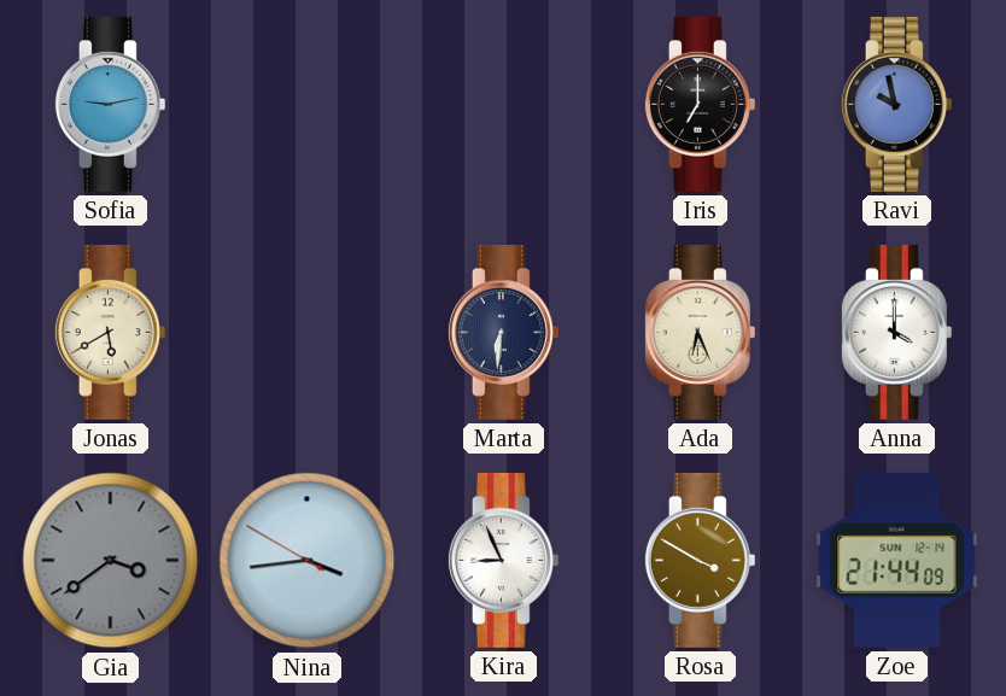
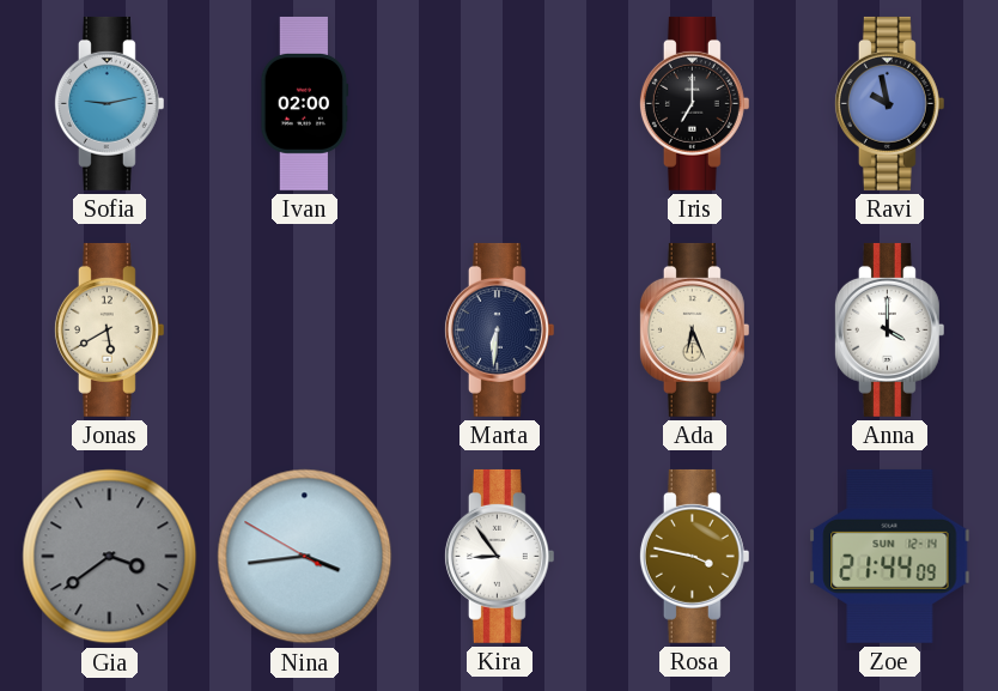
Ivan: none -> 02:00
Kira: 8:56 -> 8:54
Rosa: 3:50 -> 3:47
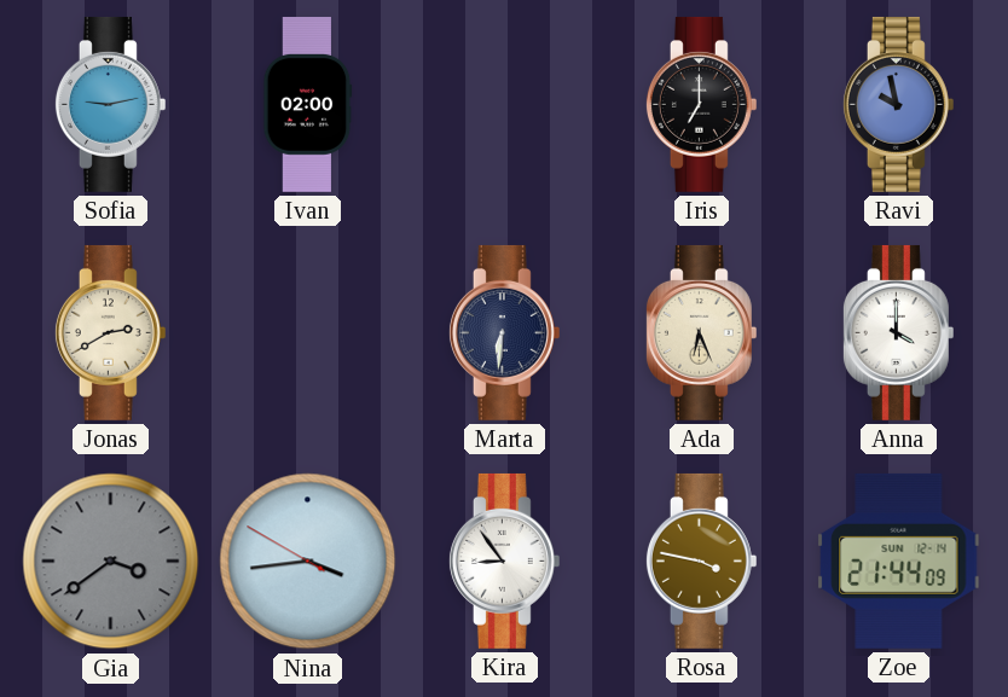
Jonas: 5:40 -> 2:40
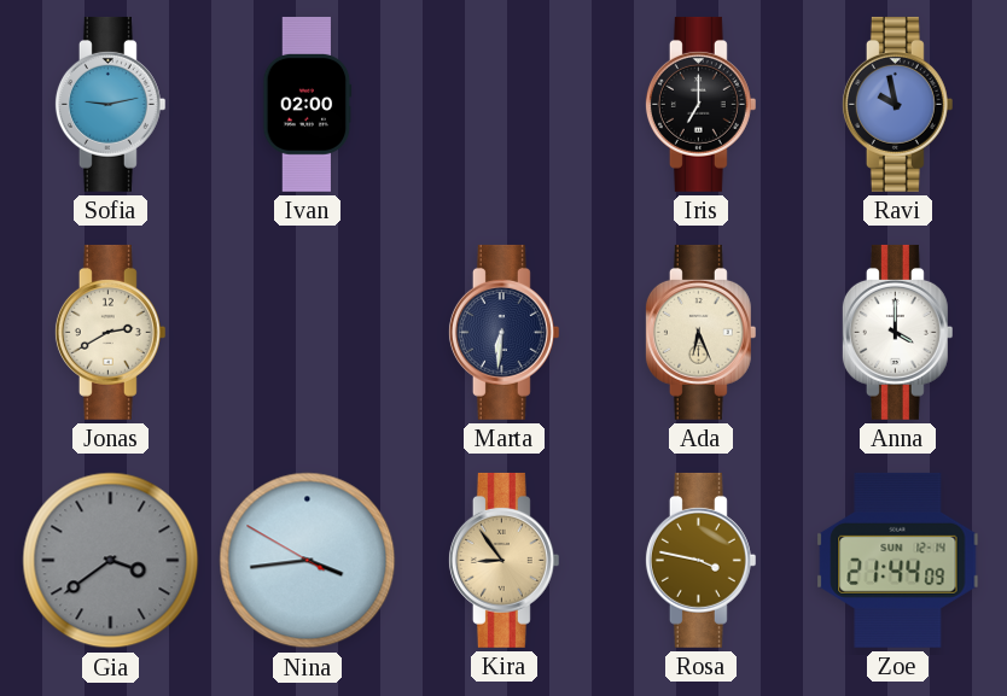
Kira dial: white -> champagne
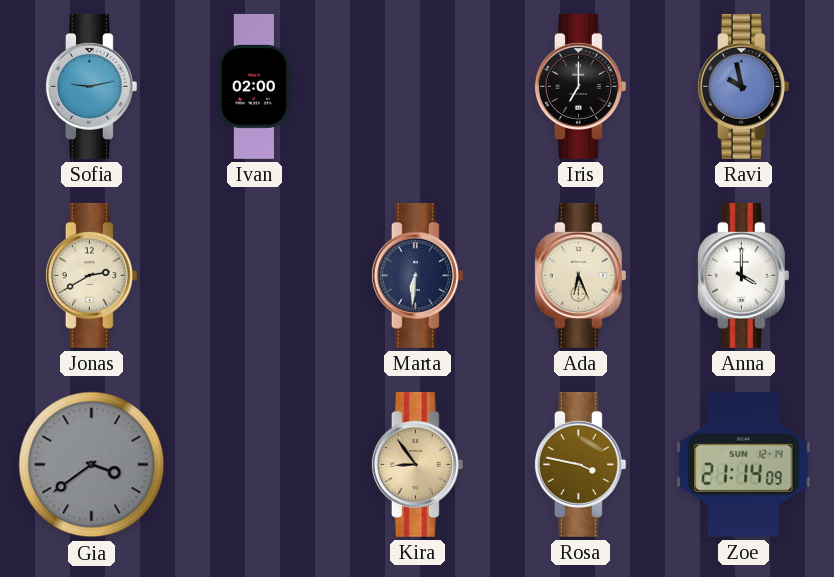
Nina: 3:43 -> none
Zoe: 21:44 -> 21:14
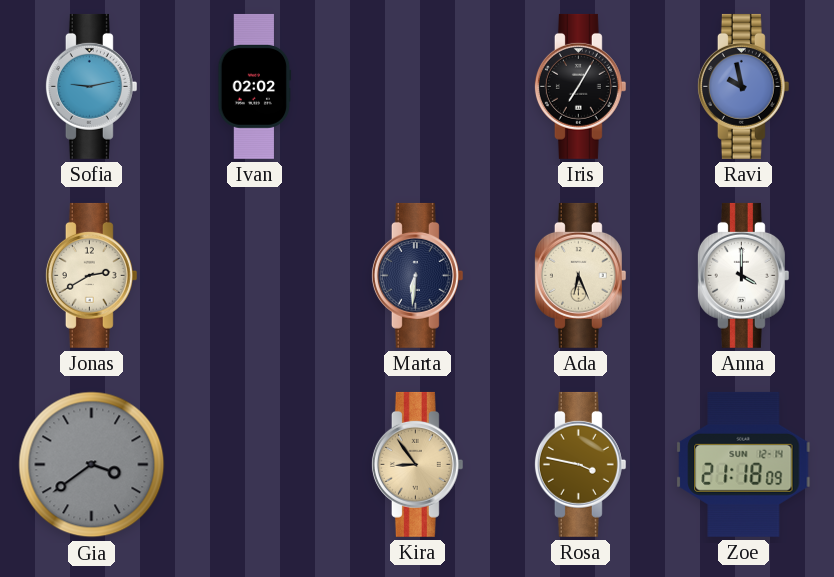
Ivan: 02:00 -> 02:02
Iris: 7:00 -> 7:05
Zoe: 21:14 -> 21:18
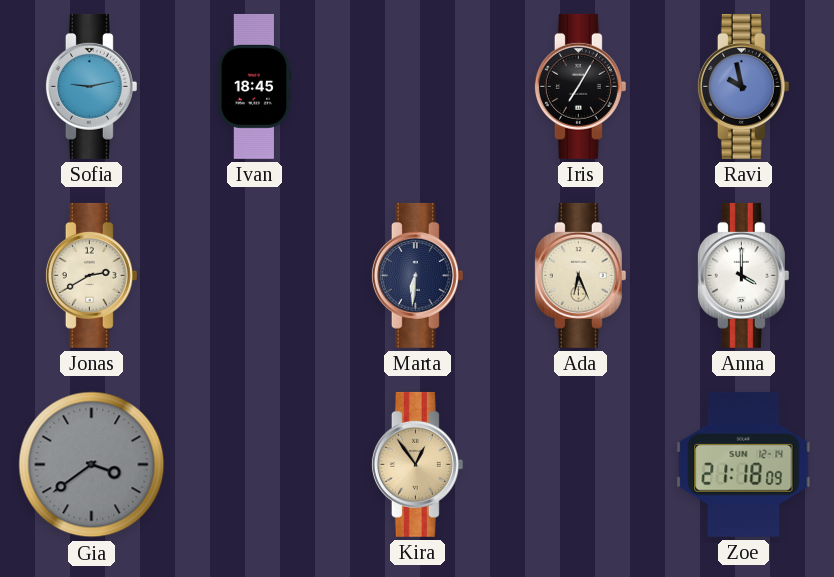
Ivan: 02:02 -> 18:45
Kira: 8:54 -> 12:54
Rosa: 3:47 -> none
